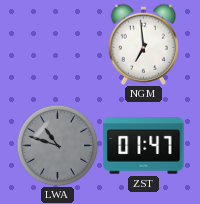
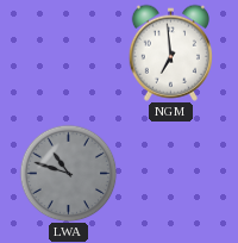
ZST: 01:47 -> none
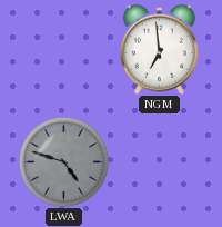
LWA: 10:48 -> 4:48
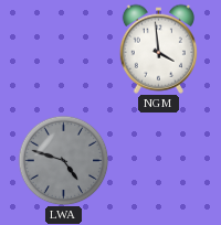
NGM: 6:59 -> 3:59
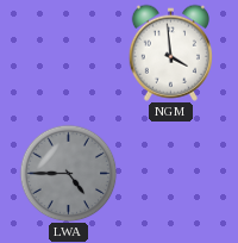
LWA: 4:48 -> 4:45
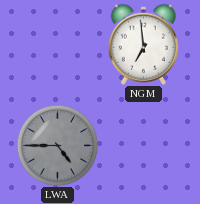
NGM: 3:59 -> 6:59
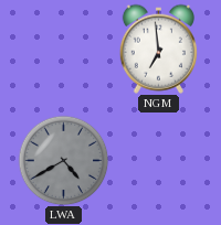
LWA: 4:45 -> 4:40
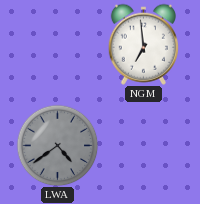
LWA: 4:40 -> 4:39
